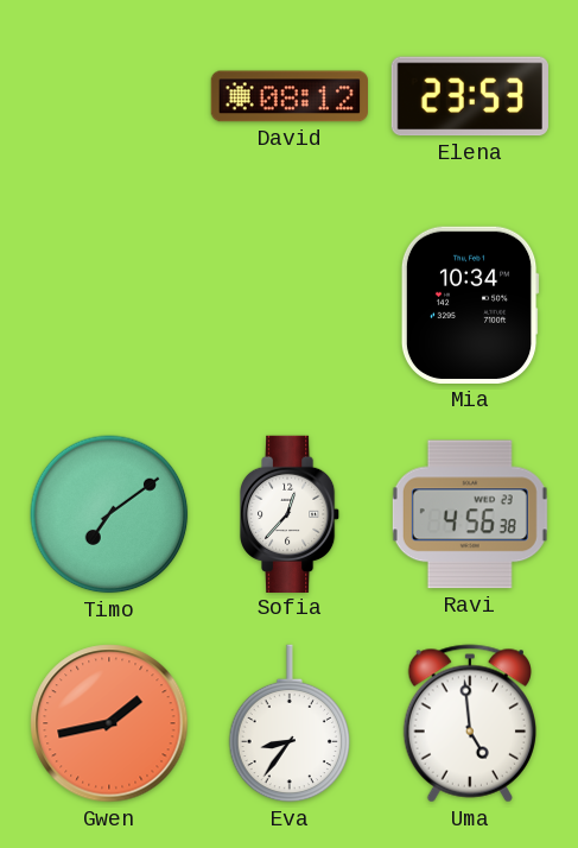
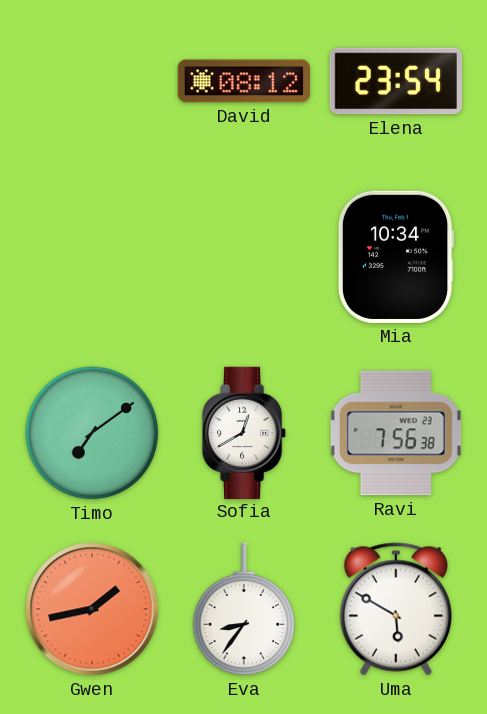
Elena: 23:53 -> 23:54
Sofia: 12:37 -> 12:40
Ravi: 4:56 -> 7:56
Uma: 4:59 -> 5:50
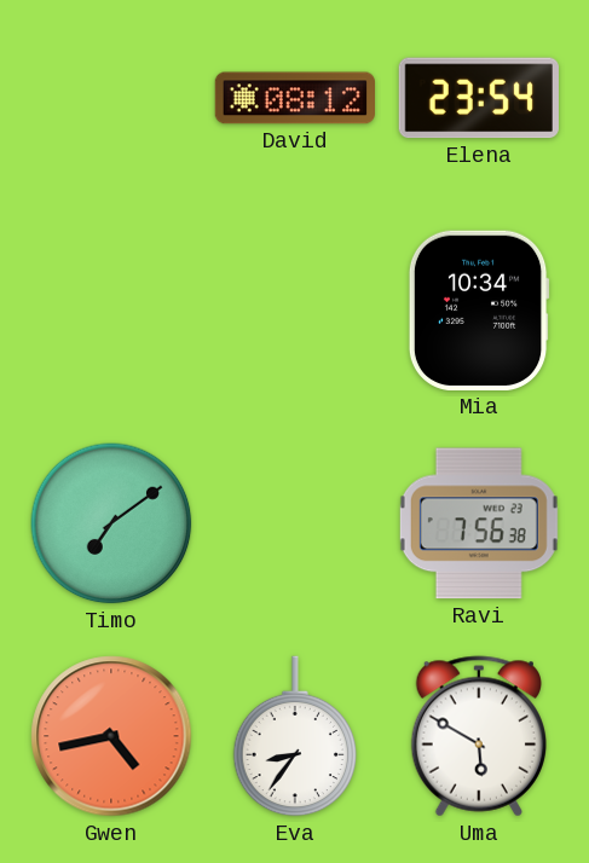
Sofia: 12:40 -> none
Gwen: 1:43 -> 4:43
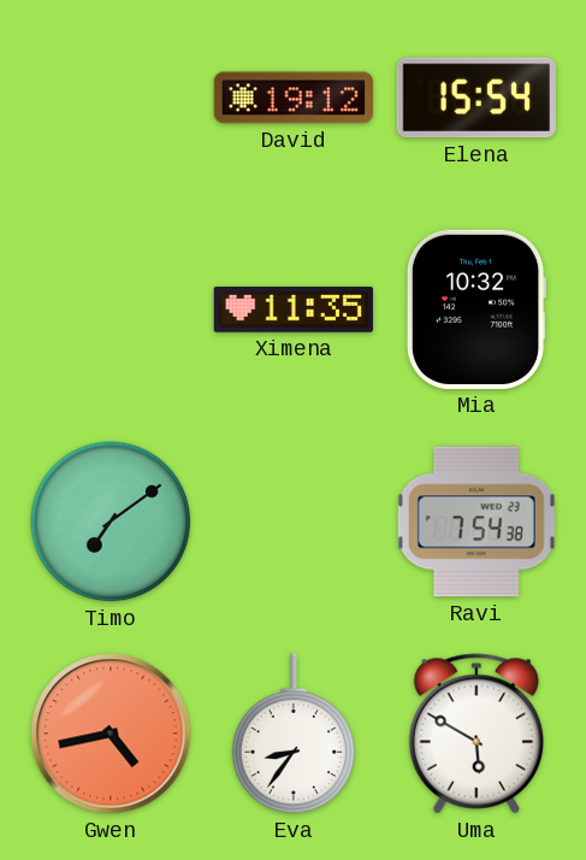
David: 08:12 -> 19:12
Elena: 23:54 -> 15:54
Ximena: none -> 11:35
Mia: 10:34 -> 10:32
Ravi: 7:56 -> 7:54
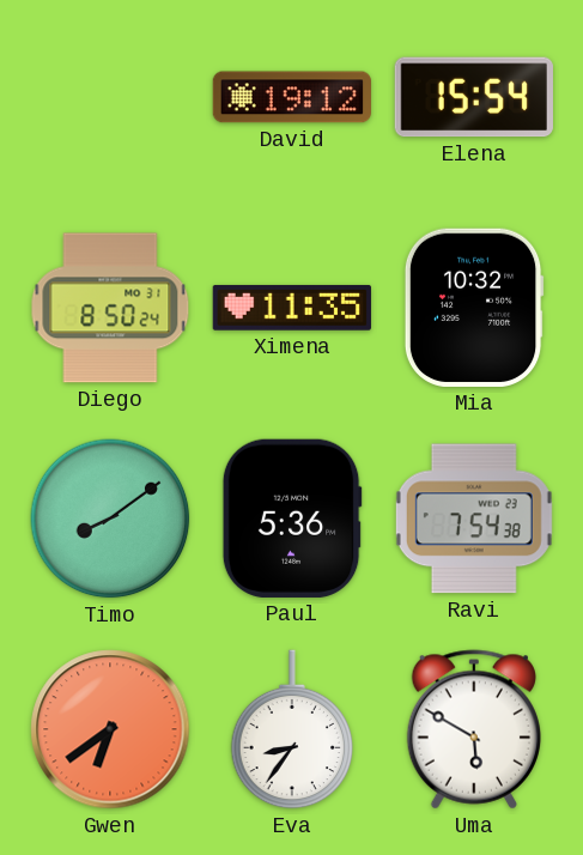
Diego: none -> 8:50
Timo: 7:09 -> 8:09
Paul: none -> 5:36
Gwen: 4:43 -> 6:39
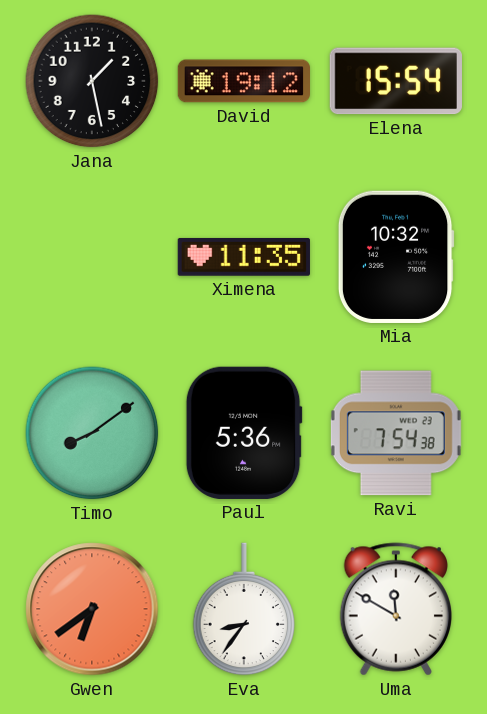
Jana: none -> 1:28
Diego: 8:50 -> none
Uma: 5:50 -> 11:50
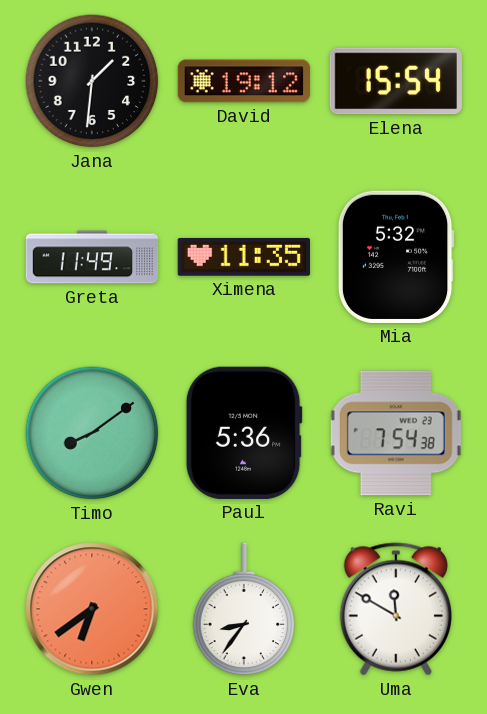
Jana: 1:28 -> 1:31
Greta: none -> 11:49
Mia: 10:32 -> 5:32
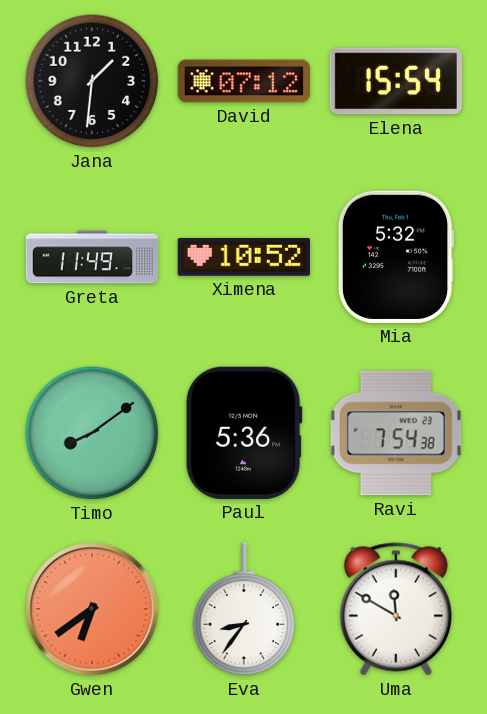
David: 19:12 -> 07:12
Ximena: 11:35 -> 10:52
